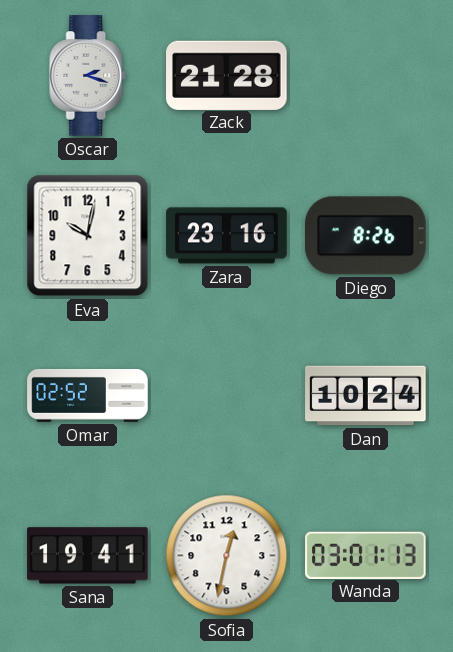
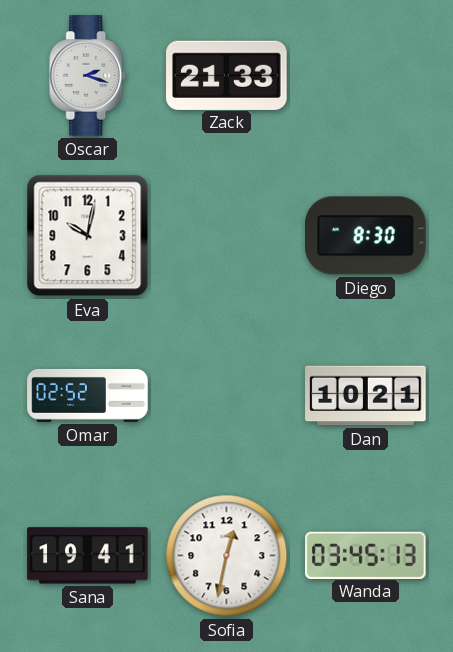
Zack: 21:28 -> 21:33
Zara: 23:16 -> none
Diego: 8:26 -> 8:30
Dan: 10:24 -> 10:21
Wanda: 03:01 -> 03:45
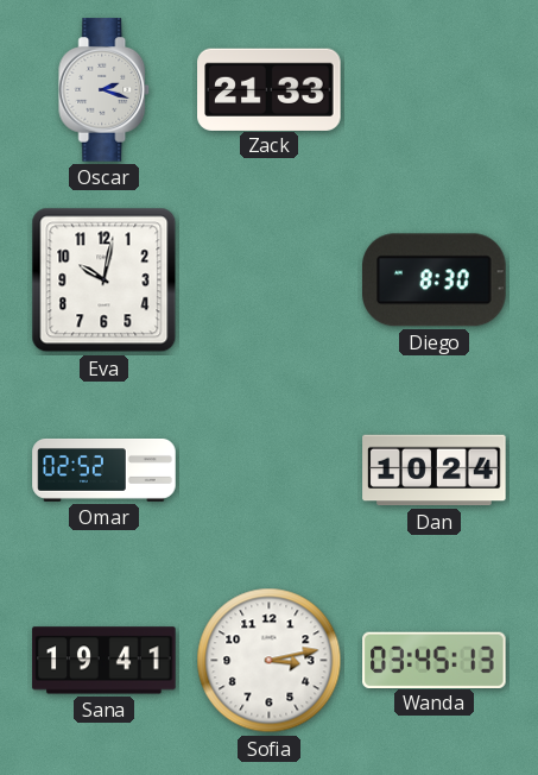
Dan: 10:21 -> 10:24
Sofia: 12:32 -> 3:13
